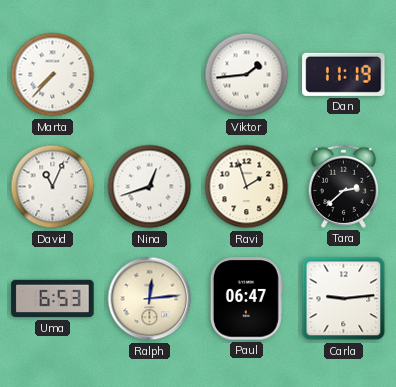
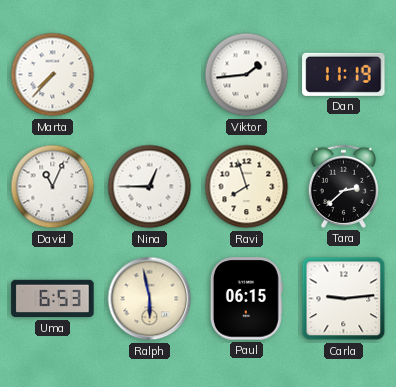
Nina: 12:42 -> 12:45
Ravi: 1:57 -> 7:57
Ralph: 12:14 -> 5:58
Paul: 06:47 -> 06:15
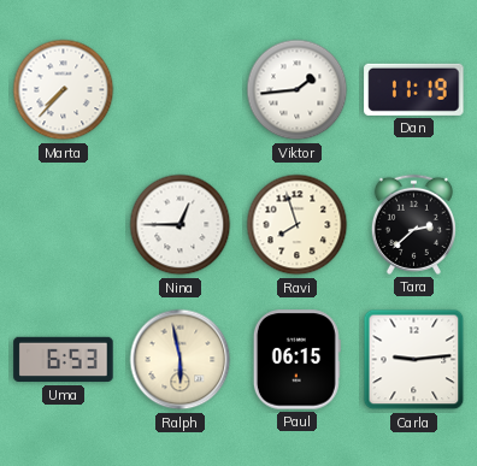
David: 11:04 -> none
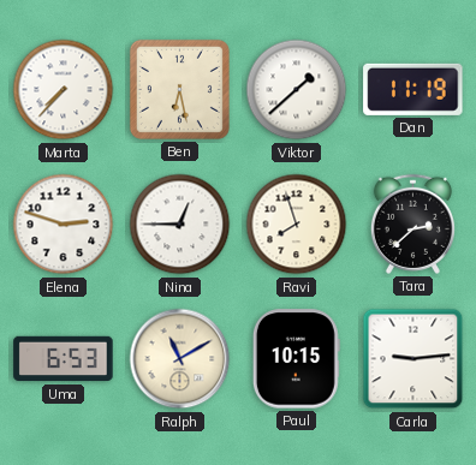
Ben: none -> 6:28
Viktor: 1:44 -> 1:38
Elena: none -> 2:48
Ralph: 5:58 -> 11:10
Paul: 06:15 -> 10:15
